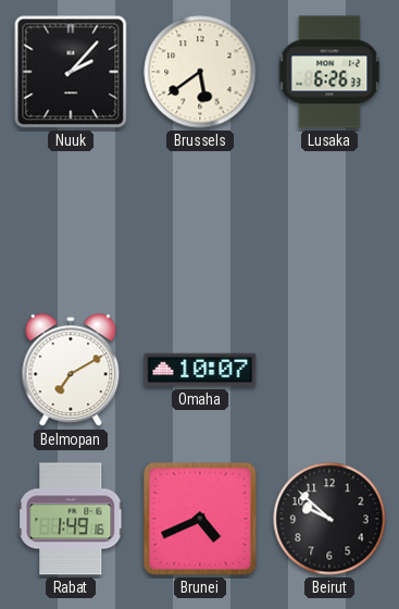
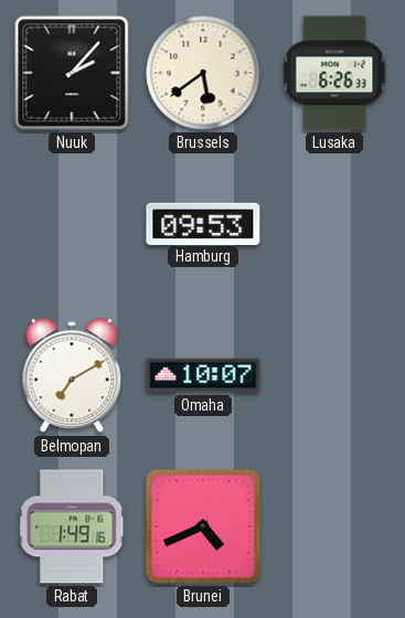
Hamburg: none -> 09:53
Beirut: 9:52 -> none
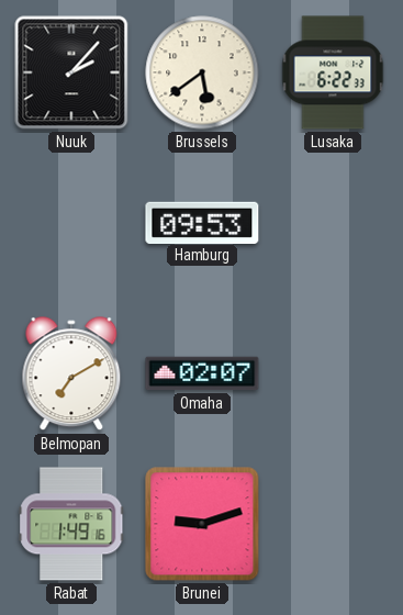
Lusaka: 6:26 -> 6:22
Omaha: 10:07 -> 02:07
Brunei: 4:41 -> 9:12
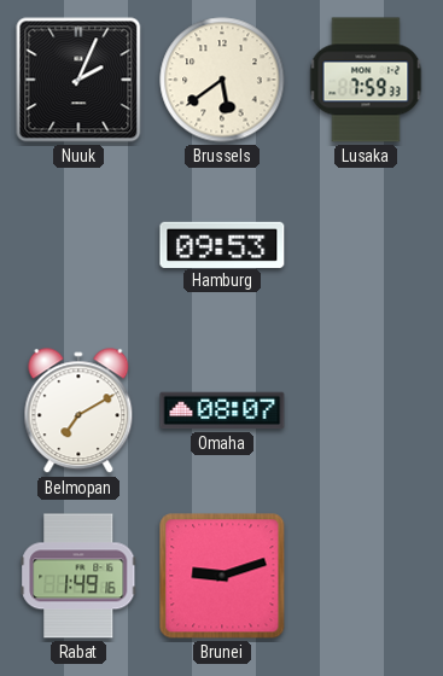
Nuuk: 2:07 -> 2:04
Lusaka: 6:22 -> 7:59
Omaha: 02:07 -> 08:07
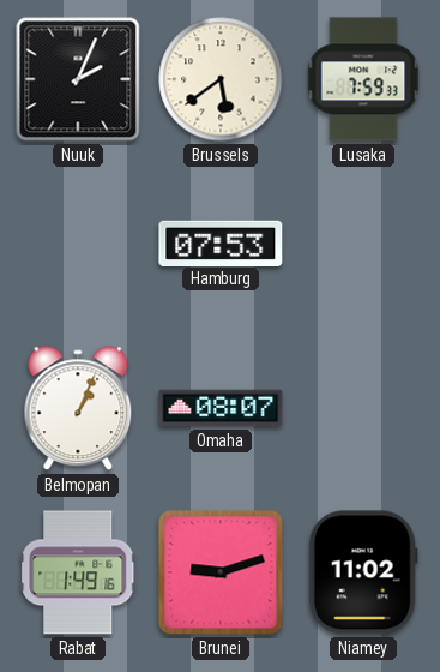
Hamburg: 09:53 -> 07:53
Belmopan: 7:10 -> 1:04
Niamey: none -> 11:02
